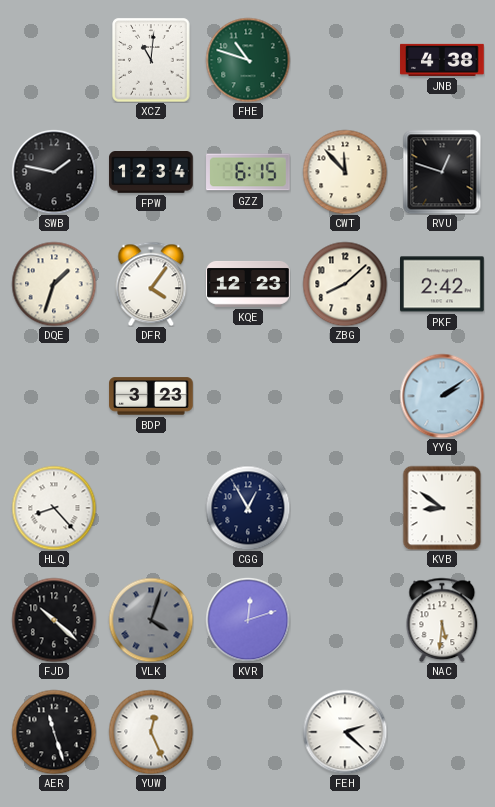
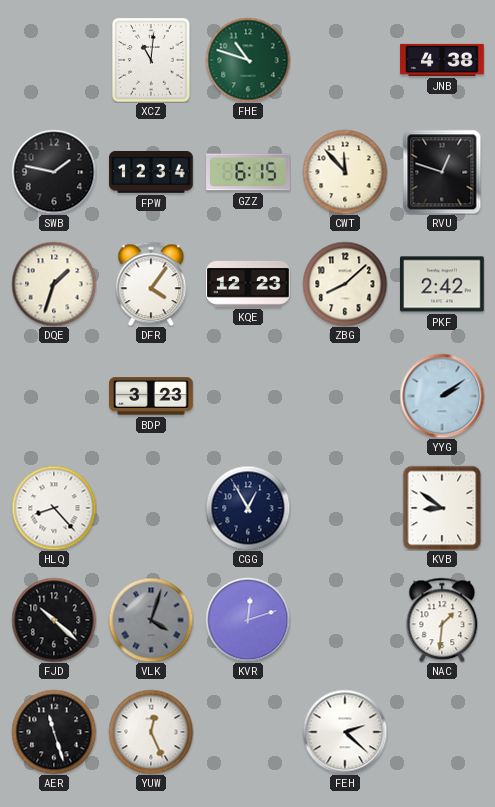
NAC: 5:31 -> 1:31
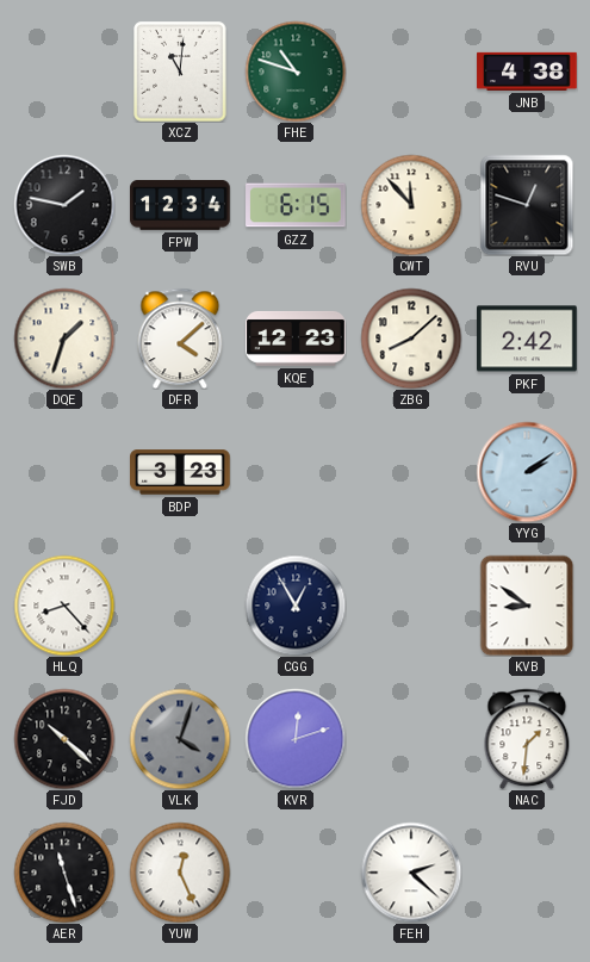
DFR: 4:06 -> 4:08
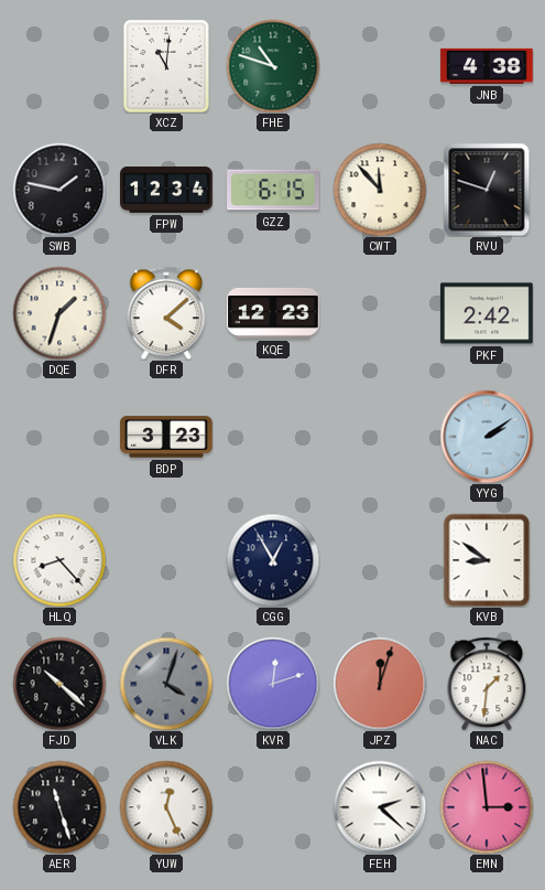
ZBG: 8:08 -> none
JPZ: none -> 12:03
EMN: none -> 2:59
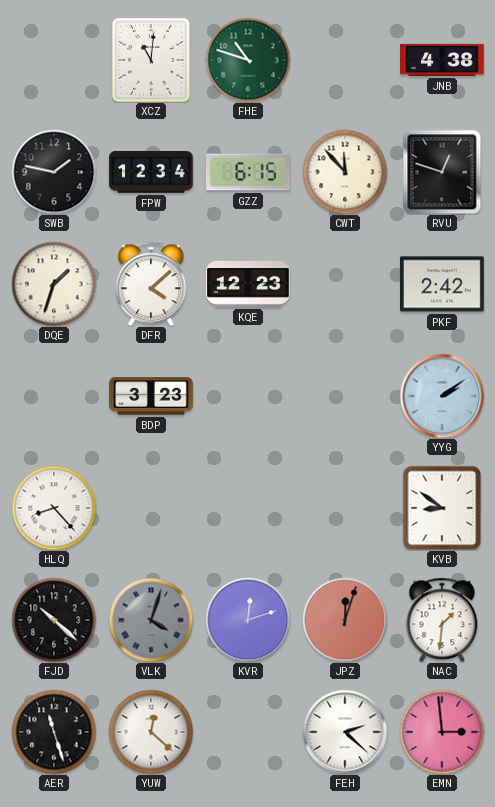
CGG: 12:55 -> none
YUW: 12:26 -> 12:22
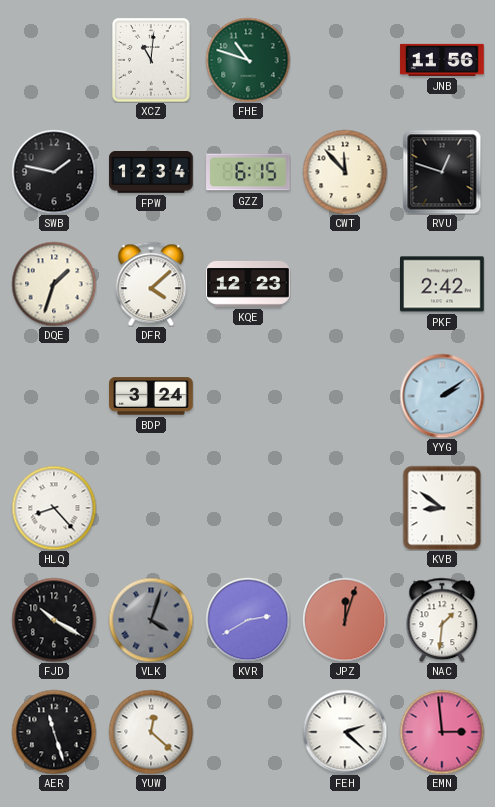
JNB: 4:38 -> 11:56
BDP: 3:23 -> 3:24
FJD: 10:22 -> 10:20
KVR: 12:12 -> 2:40
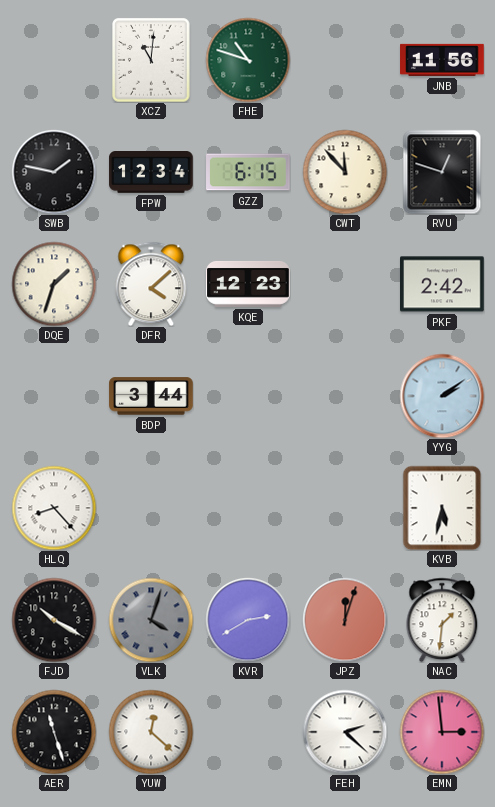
BDP: 3:24 -> 3:44
KVB: 8:51 -> 5:32
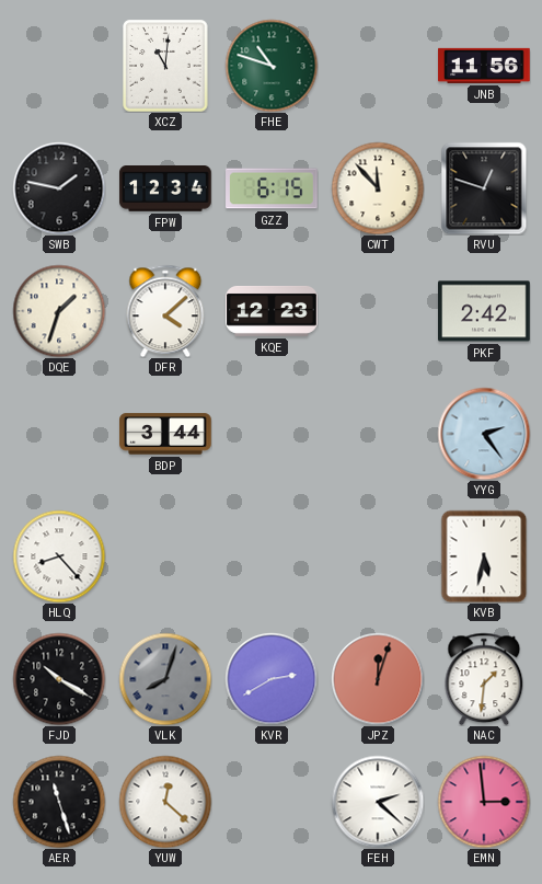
YYG: 2:09 -> 2:24
VLK: 4:03 -> 8:03
